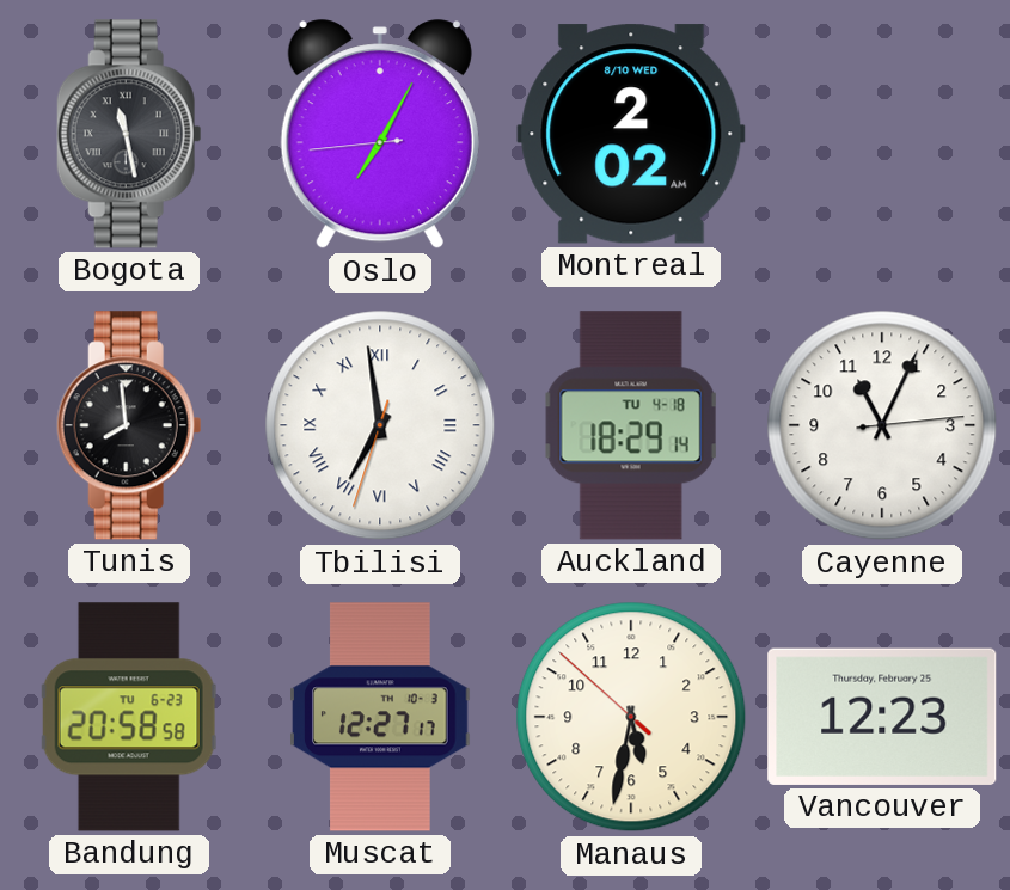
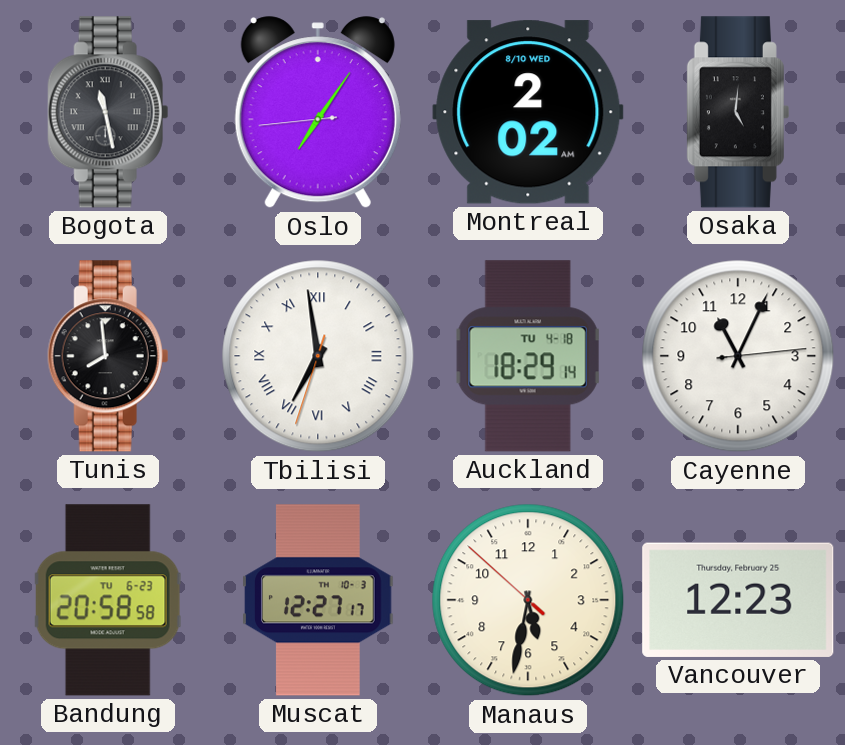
Oslo: 7:04 -> 7:05
Osaka: none -> 5:01
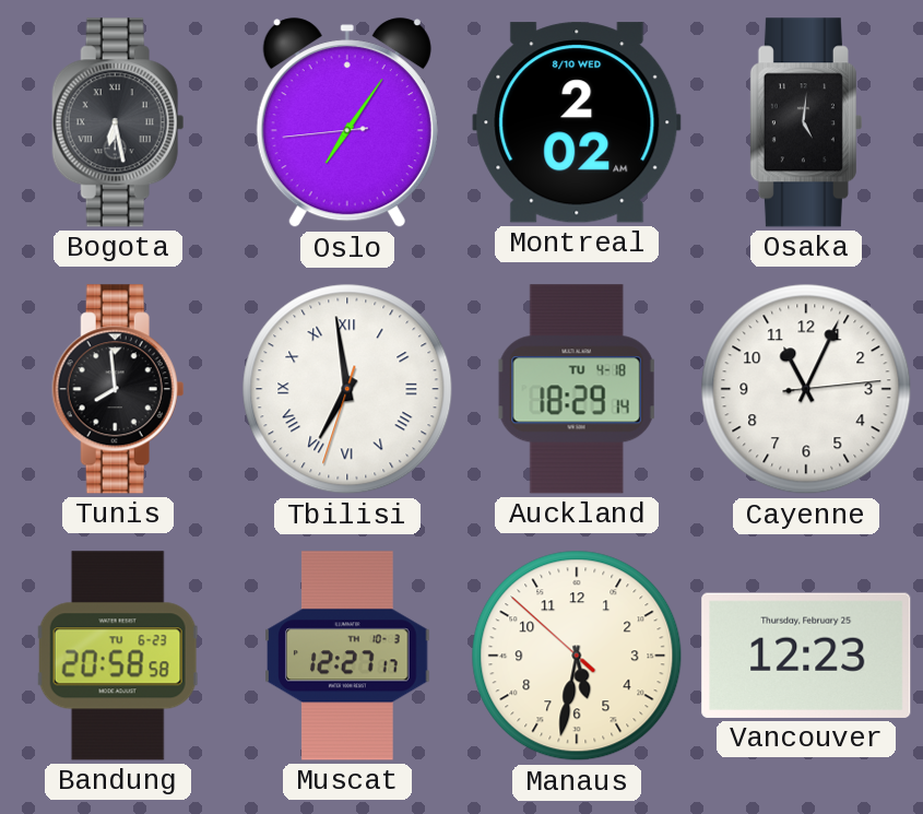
Bogota: 11:28 -> 6:28
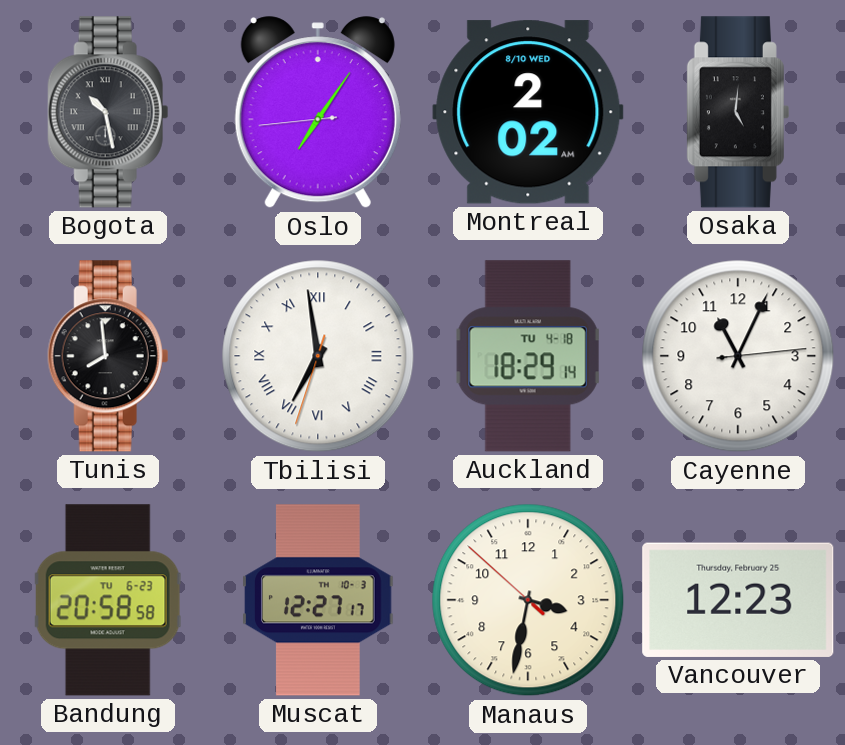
Bogota: 6:28 -> 10:28
Manaus: 5:31 -> 3:31
